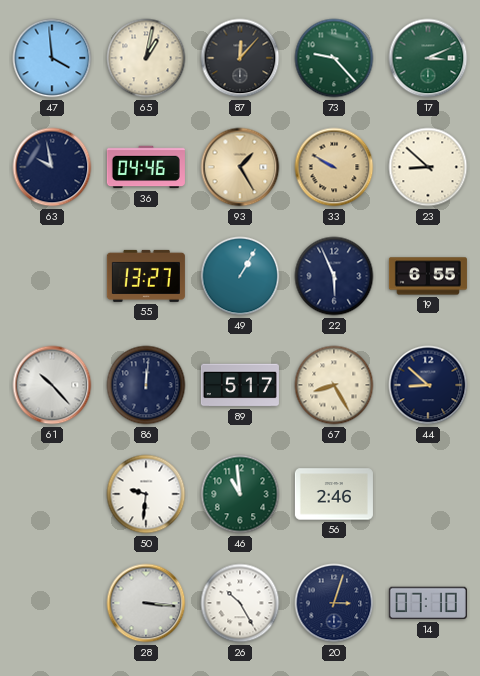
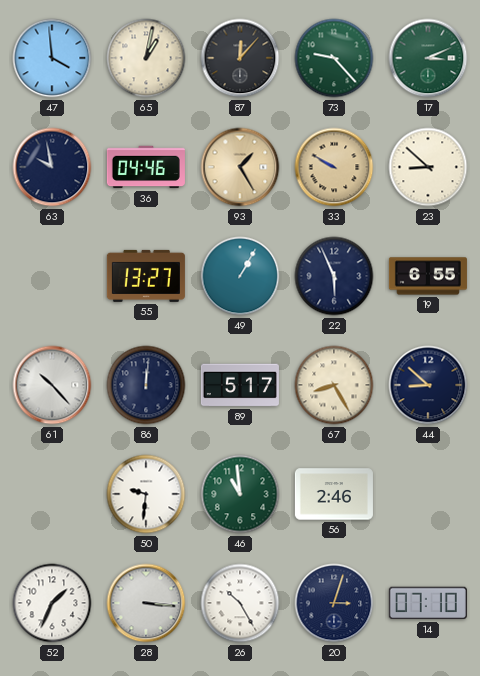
52: none -> 1:34
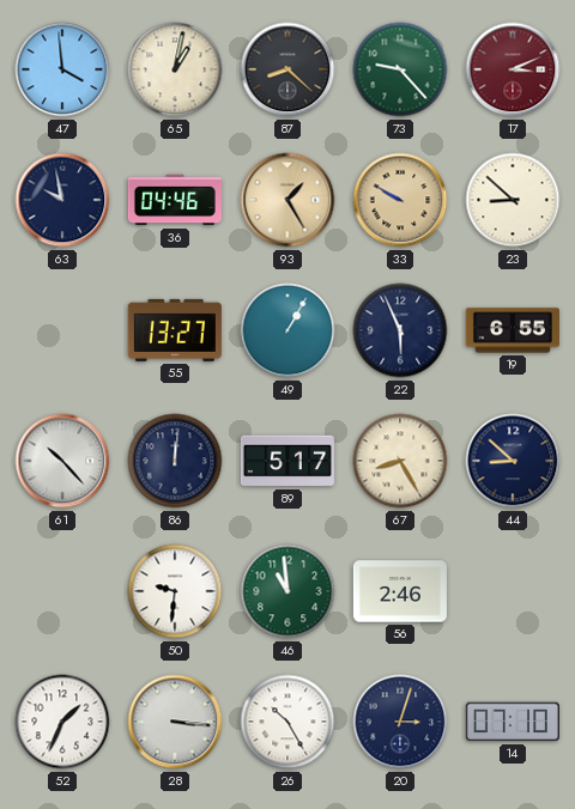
87: 12:07 -> 8:22
17 dial: green -> burgundy
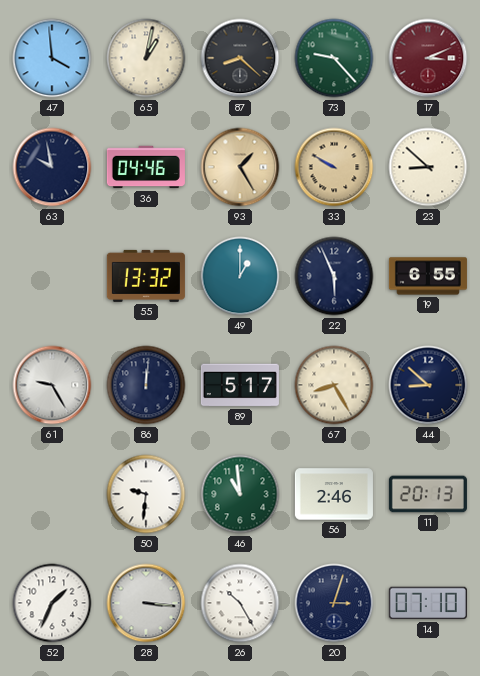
55: 13:27 -> 13:32
49: 1:05 -> 1:00
61: 10:23 -> 9:25
11: none -> 20:13
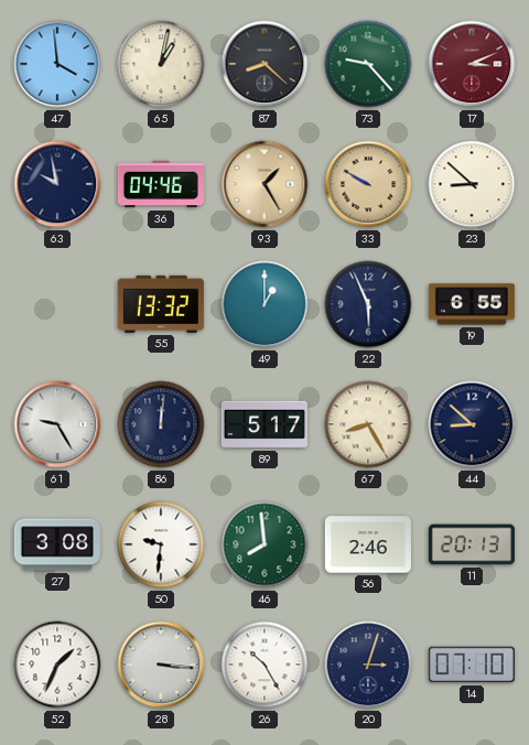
27: none -> 3:08
46: 10:59 -> 7:59
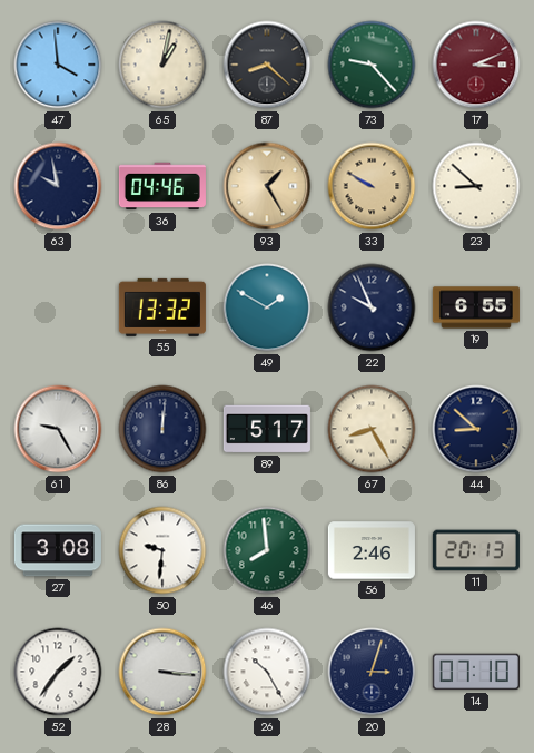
49: 1:00 -> 1:50
22: 5:56 -> 9:56
52: 1:34 -> 1:36
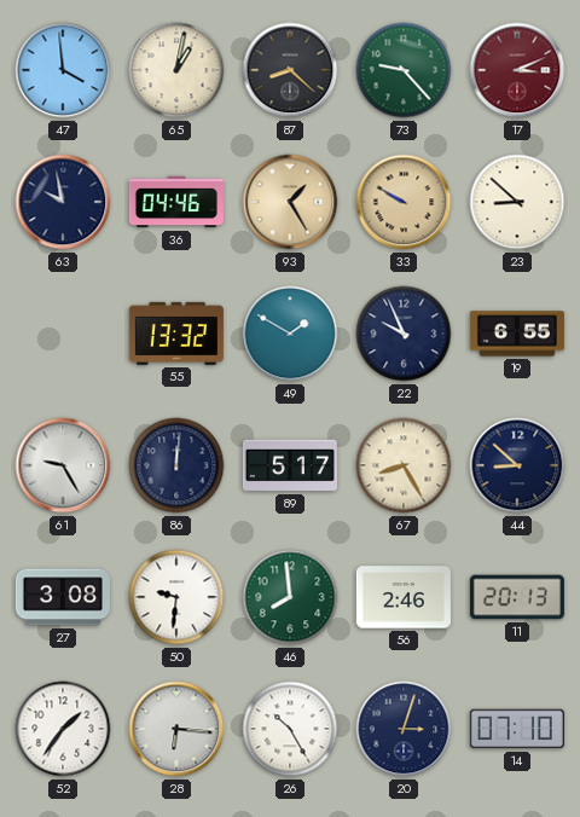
28: 3:16 -> 6:16
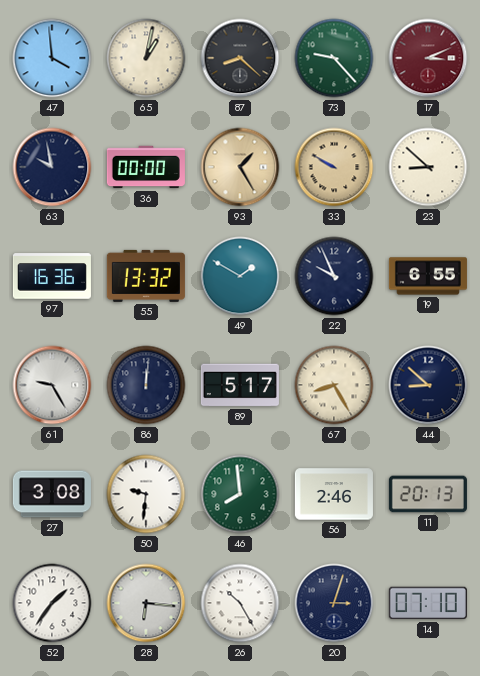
36: 04:46 -> 00:00
97: none -> 16:36
